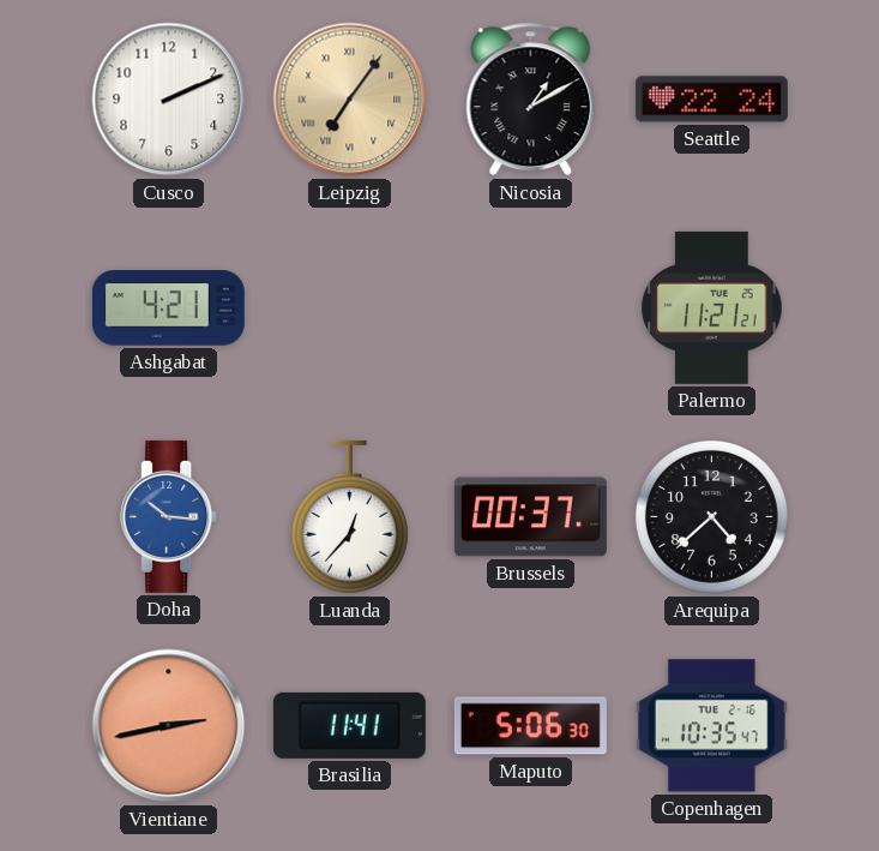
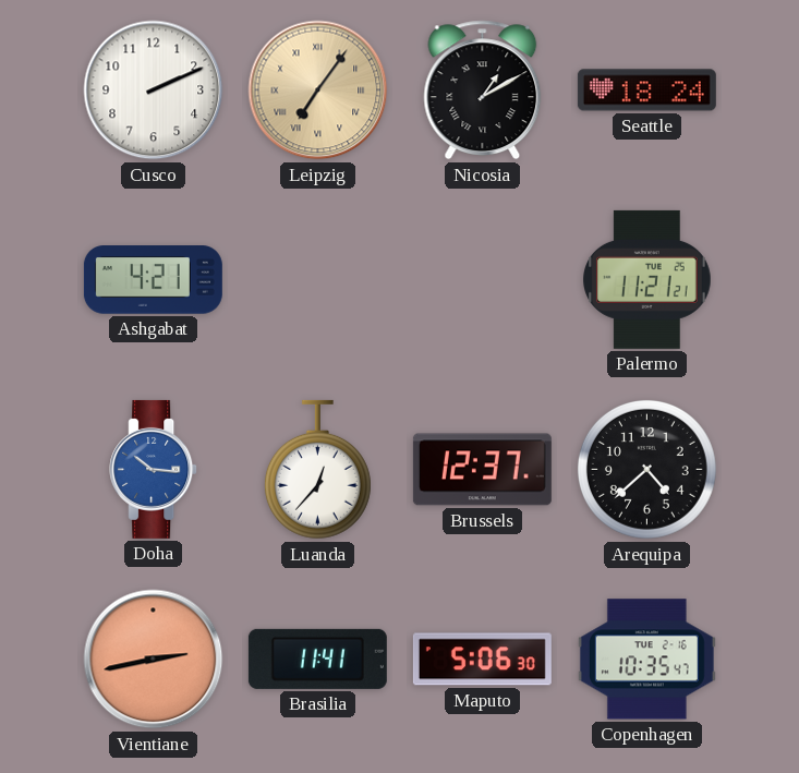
Seattle: 22:24 -> 18:24
Brussels: 00:37 -> 12:37
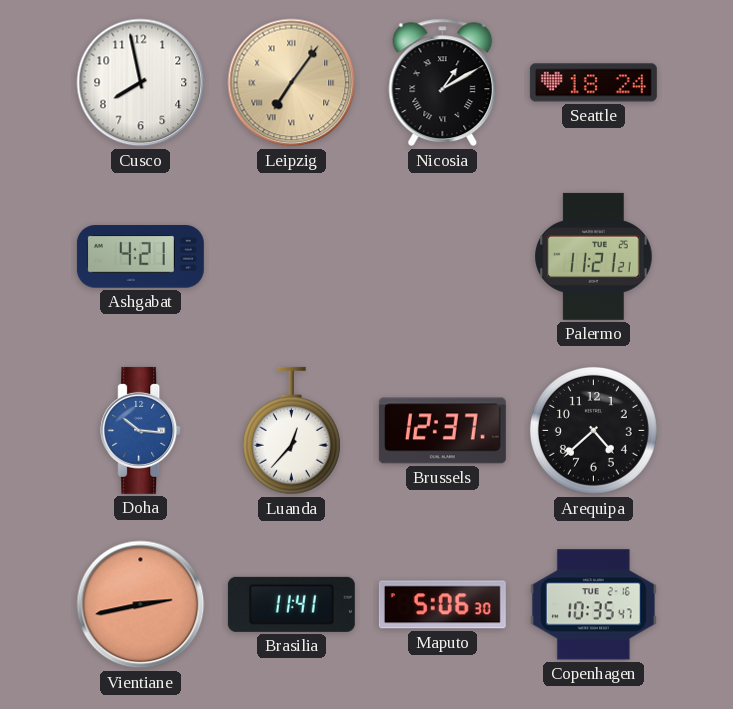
Cusco: 2:11 -> 7:58
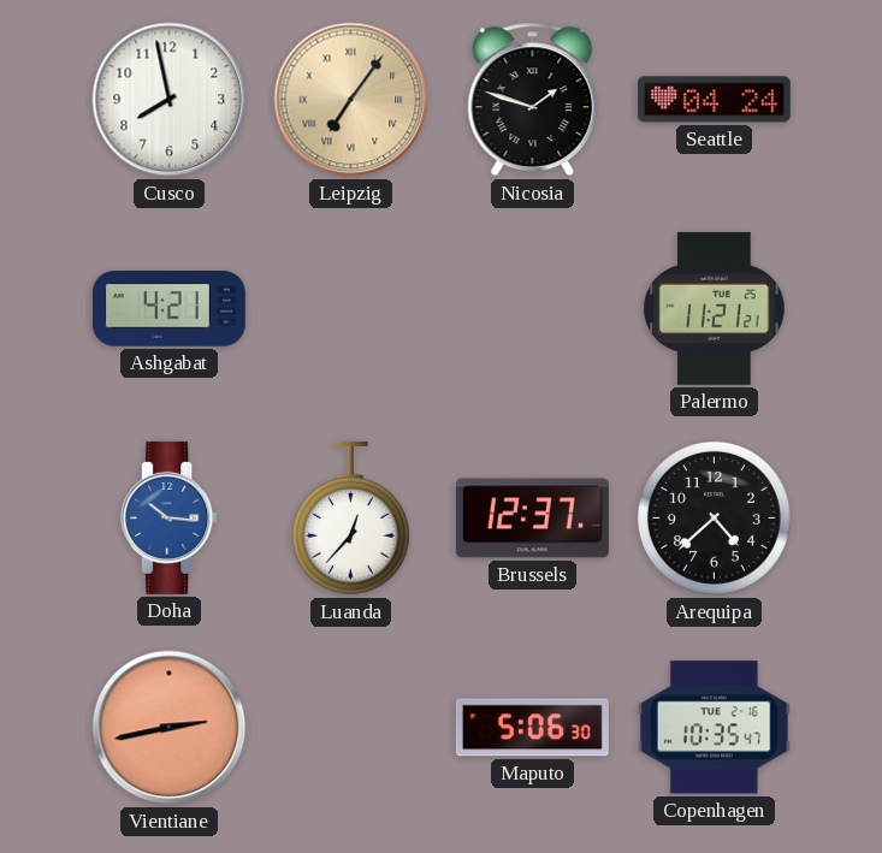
Nicosia: 1:10 -> 1:48
Seattle: 18:24 -> 04:24
Brasilia: 11:41 -> none
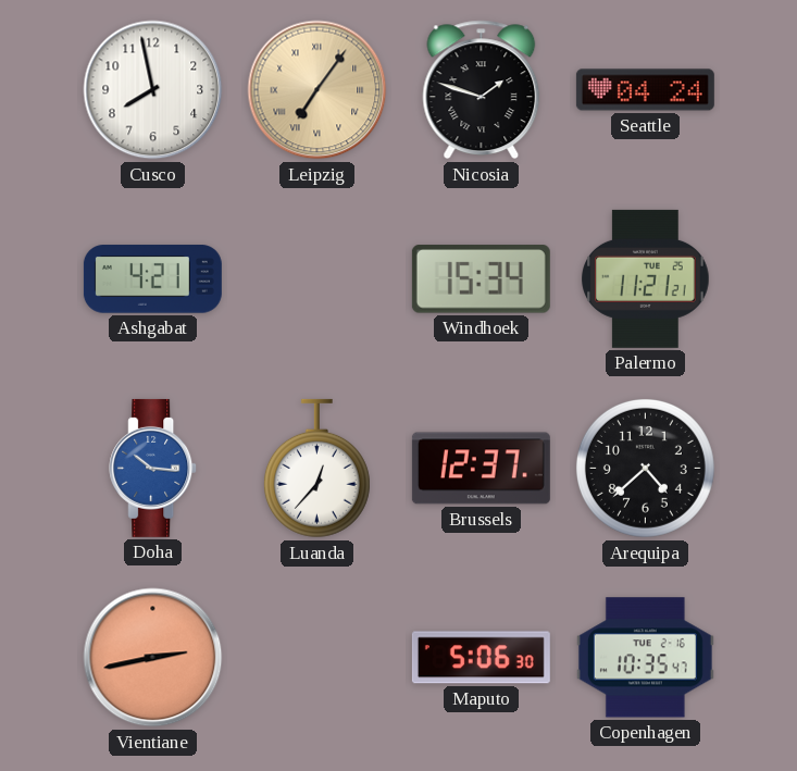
Windhoek: none -> 15:34
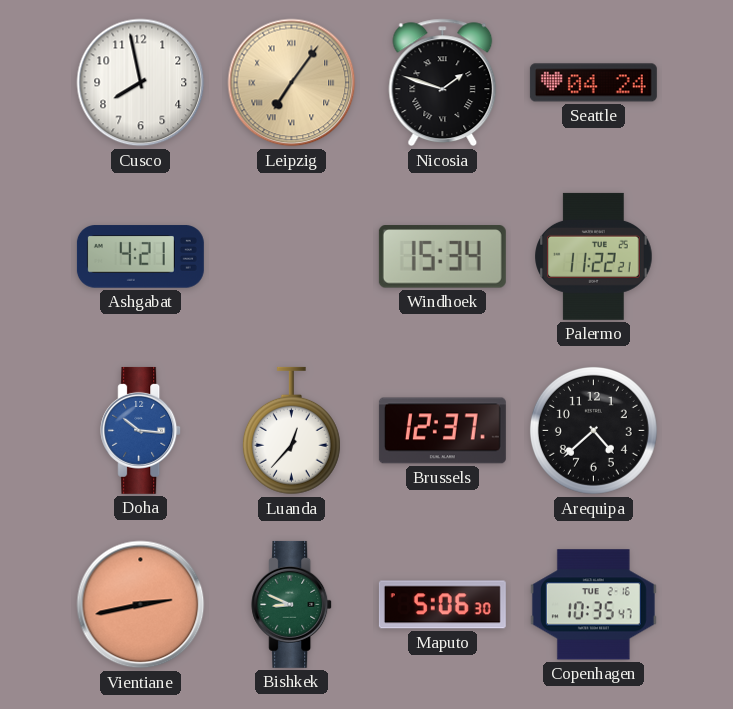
Palermo: 11:21 -> 11:22
Bishkek: none -> 8:49
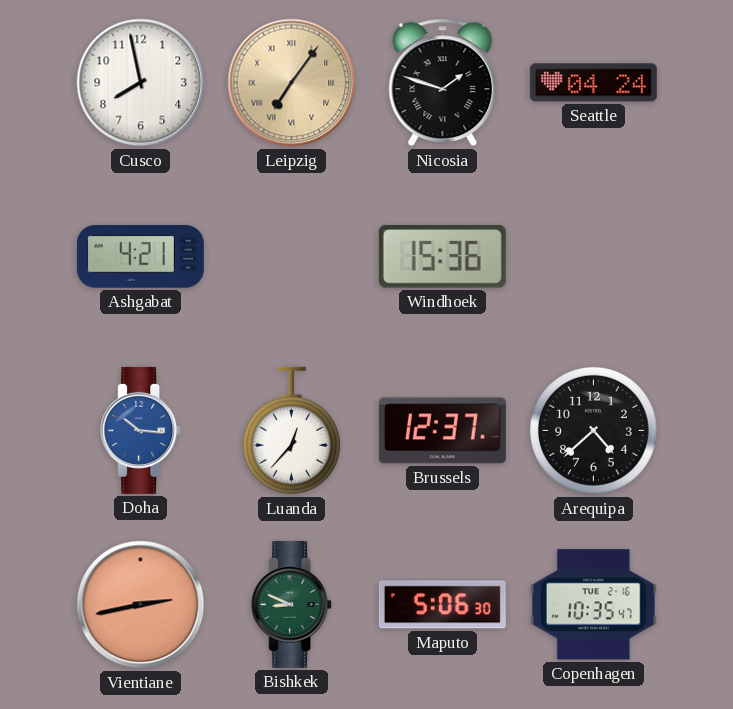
Windhoek: 15:34 -> 15:36
Palermo: 11:22 -> none
